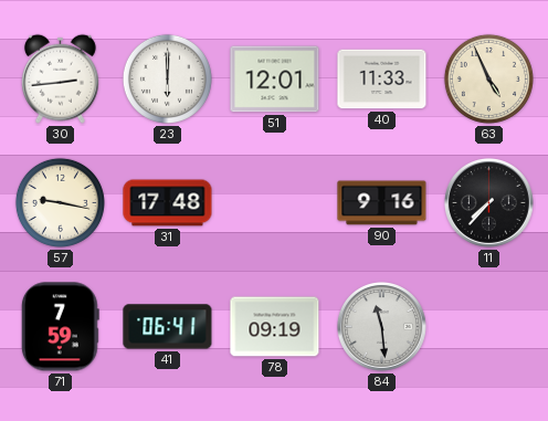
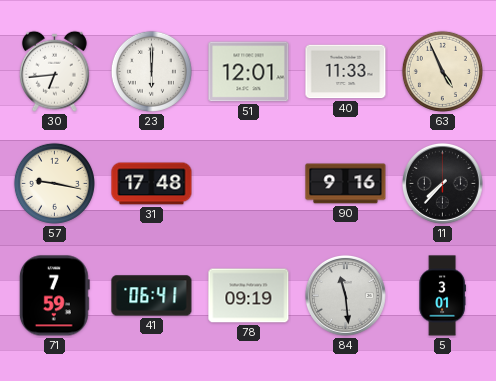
30: 2:44 -> 6:44
5: none -> 3:01
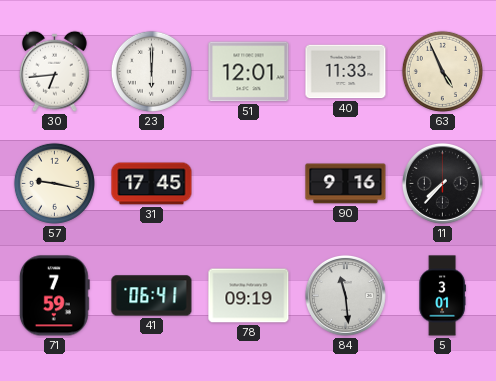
31: 17:48 -> 17:45
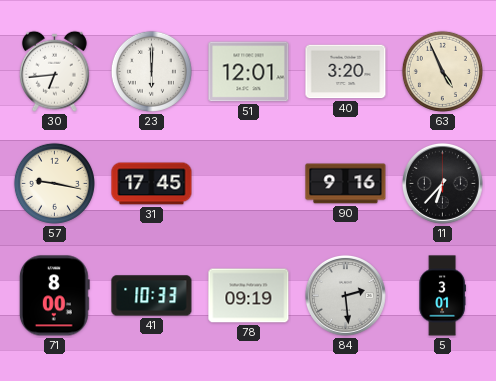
40: 11:33 -> 3:20
11: 7:37 -> 6:37
71: 7:59 -> 8:00
41: 06:41 -> 10:33
84: 11:29 -> 2:29
